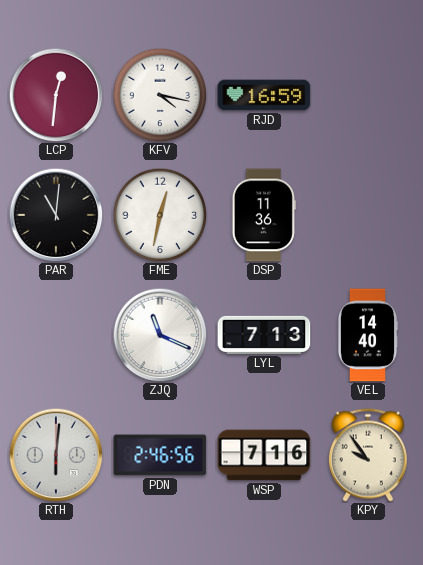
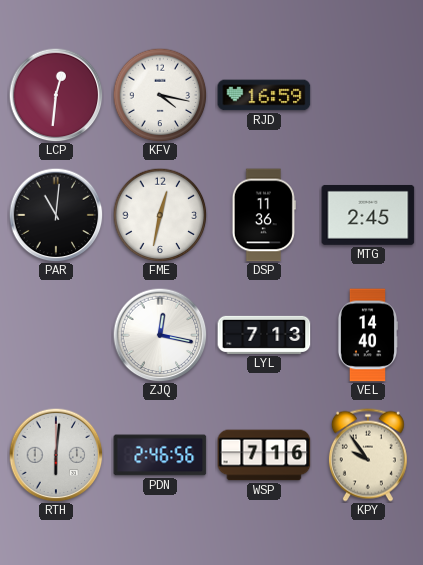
MTG: none -> 2:45
ZJQ: 11:19 -> 12:17
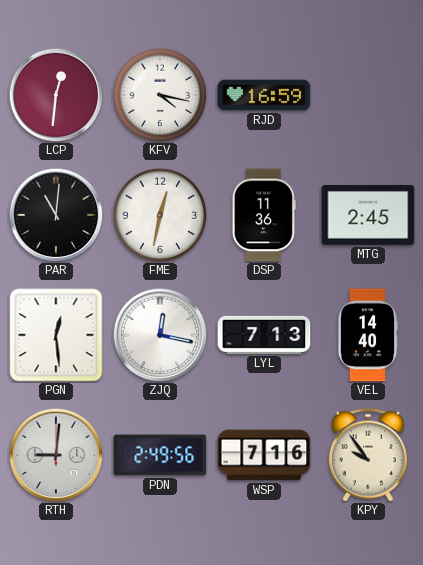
PGN: none -> 12:29
RTH: 6:01 -> 9:01
PDN: 2:46 -> 2:49
